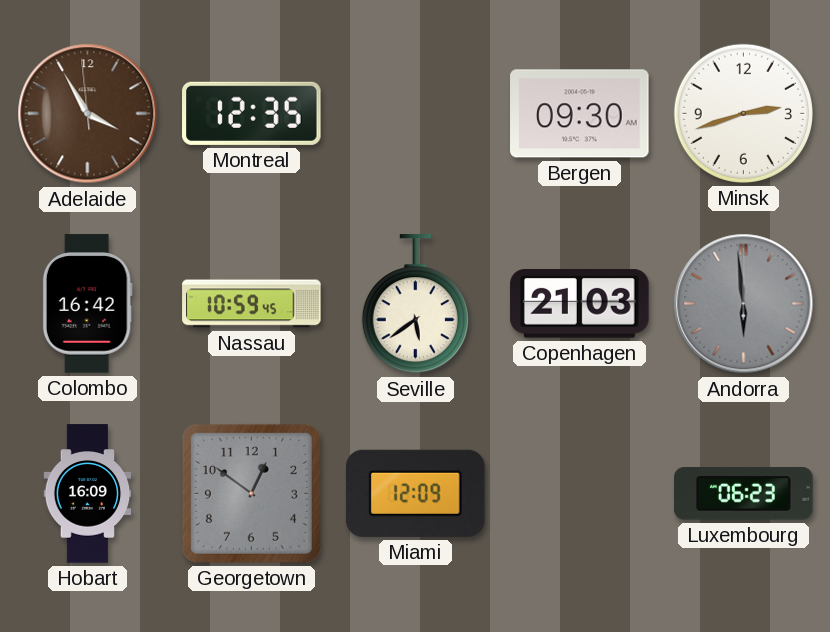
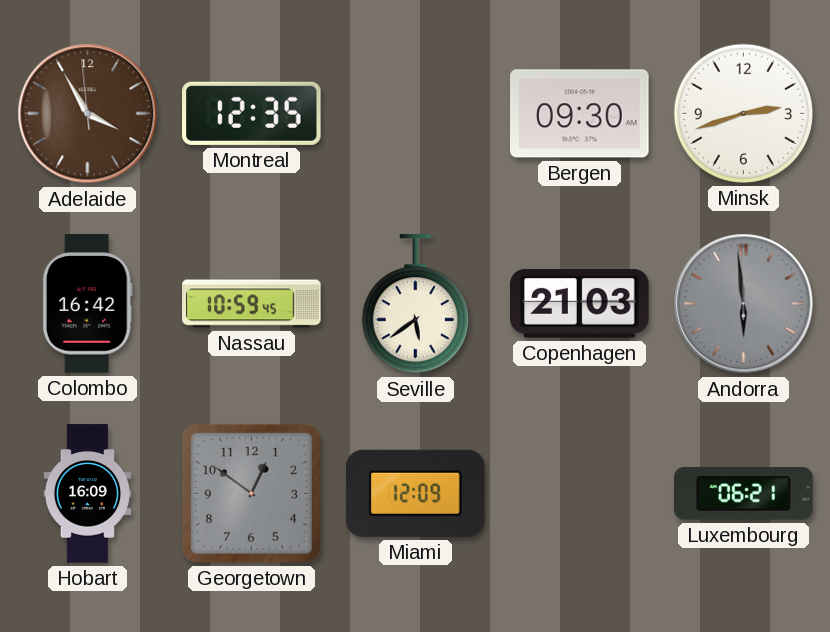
Luxembourg: 06:23 -> 06:21
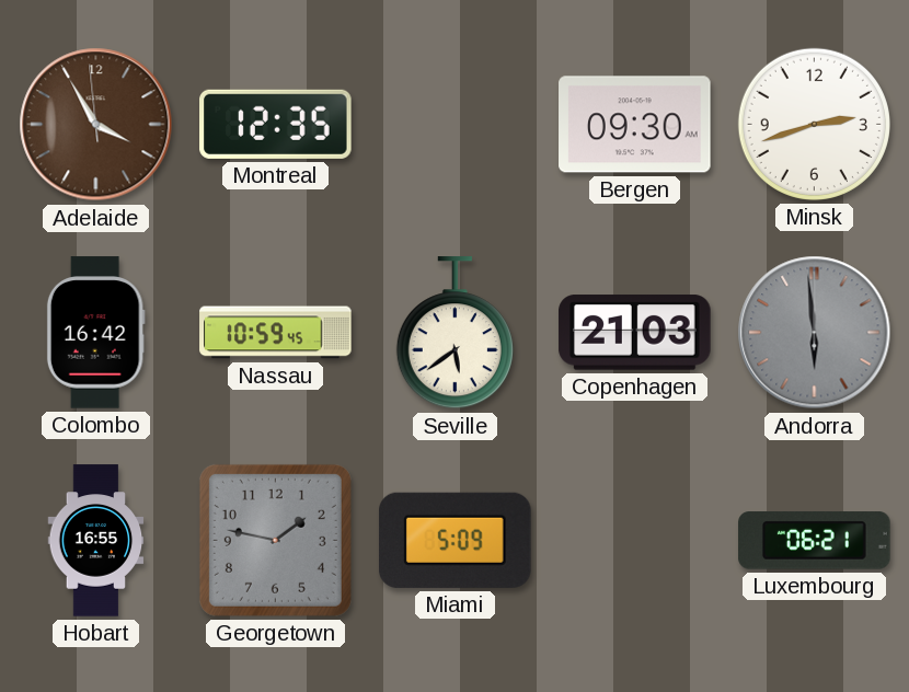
Hobart: 16:09 -> 16:55
Georgetown: 12:51 -> 1:47
Miami: 12:09 -> 5:09
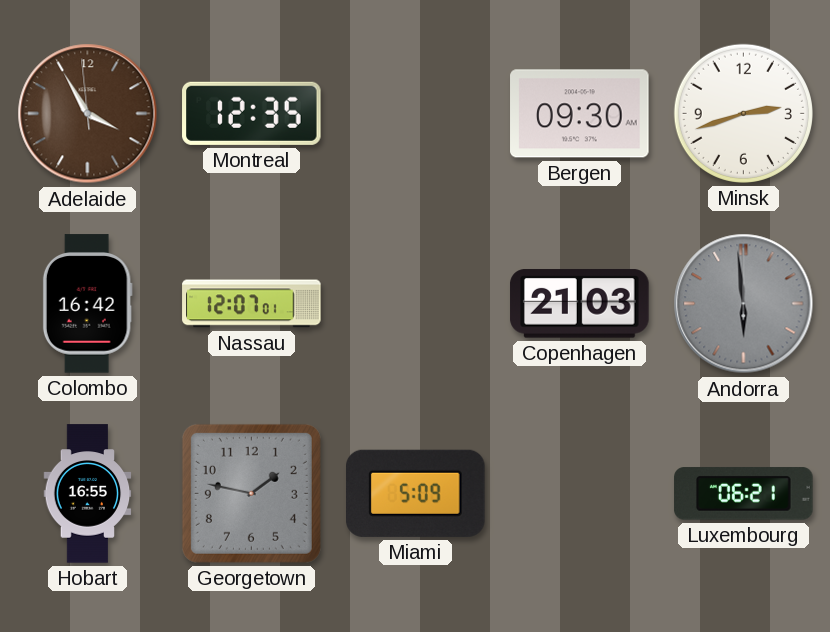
Nassau: 10:59 -> 12:07
Seville: 5:39 -> none
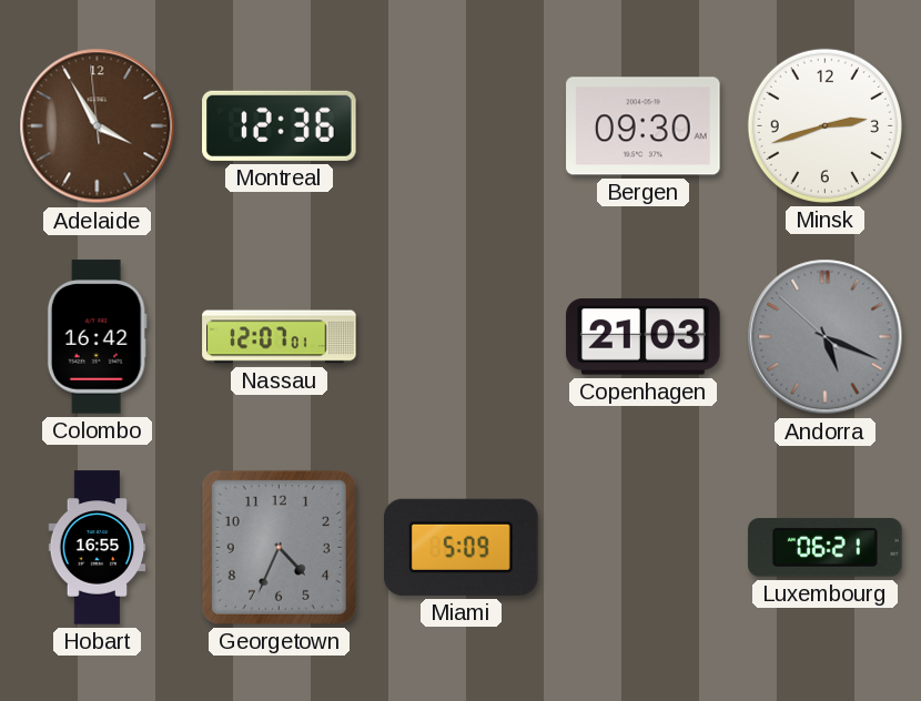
Montreal: 12:35 -> 12:36
Andorra: 5:59 -> 5:18
Georgetown: 1:47 -> 4:34
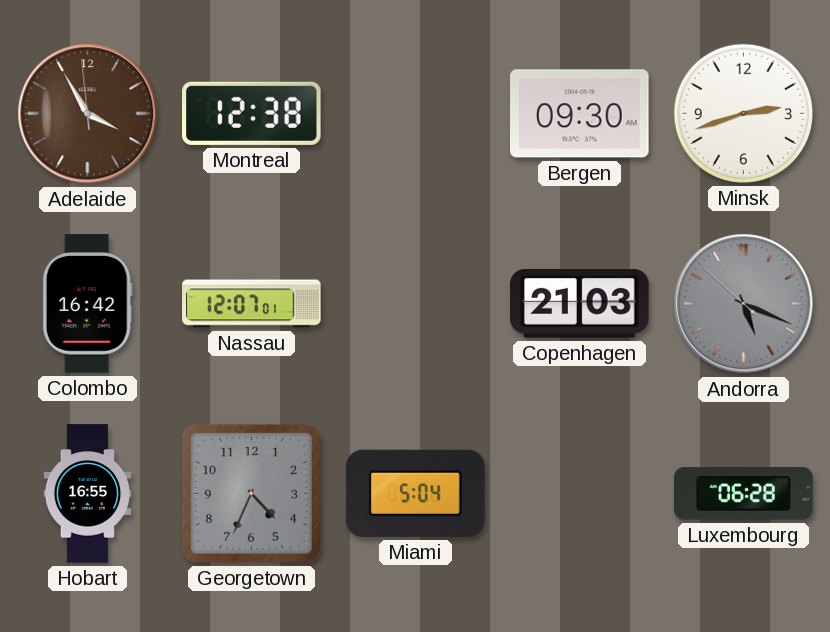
Montreal: 12:36 -> 12:38
Miami: 5:09 -> 5:04
Luxembourg: 06:21 -> 06:28
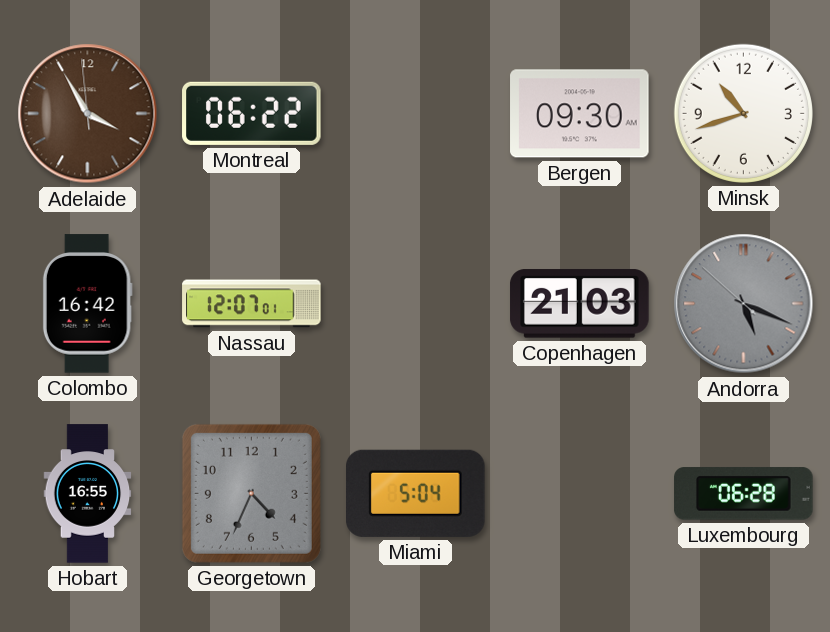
Montreal: 12:38 -> 06:22
Minsk: 2:42 -> 10:42
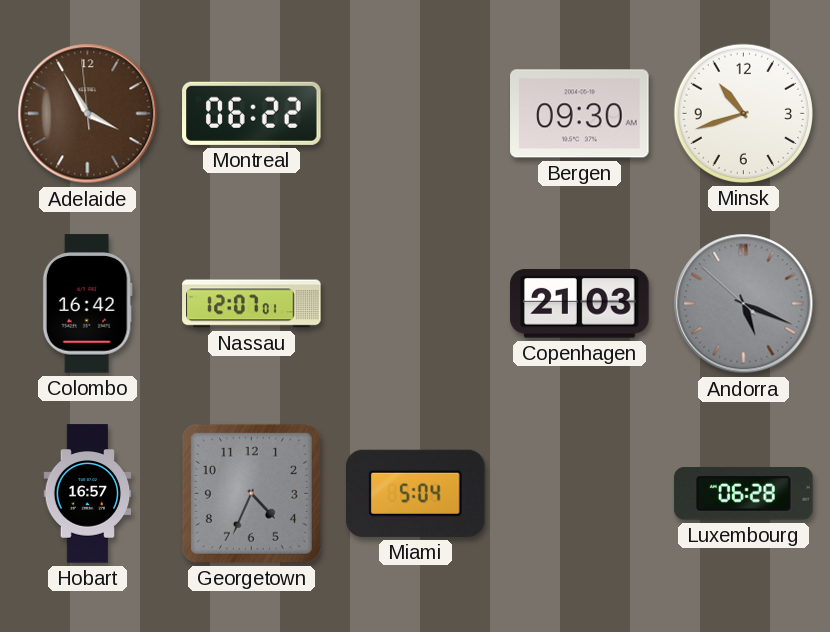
Hobart: 16:55 -> 16:57
